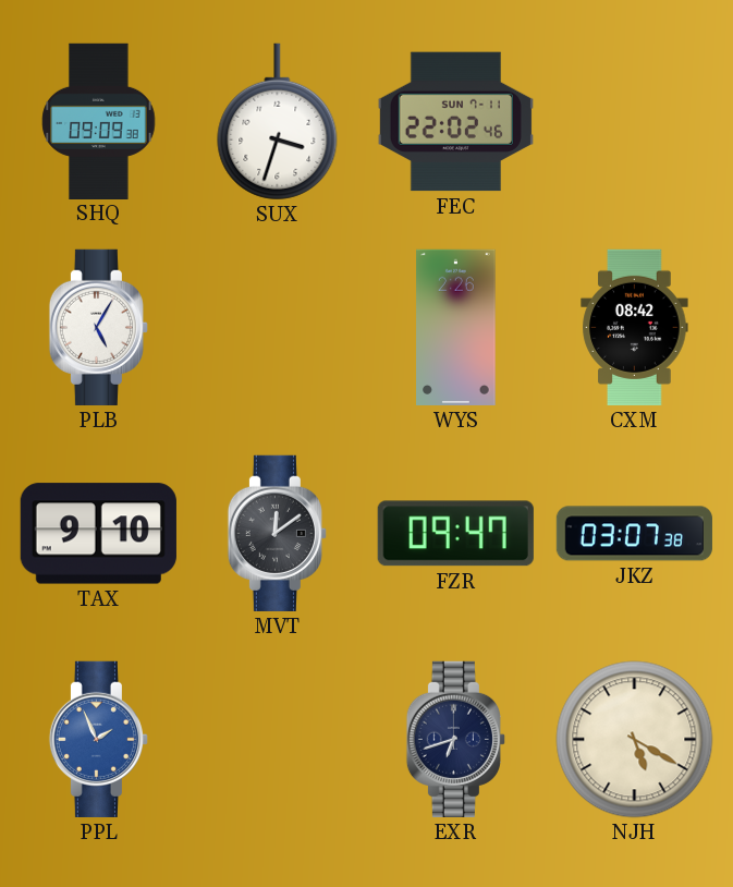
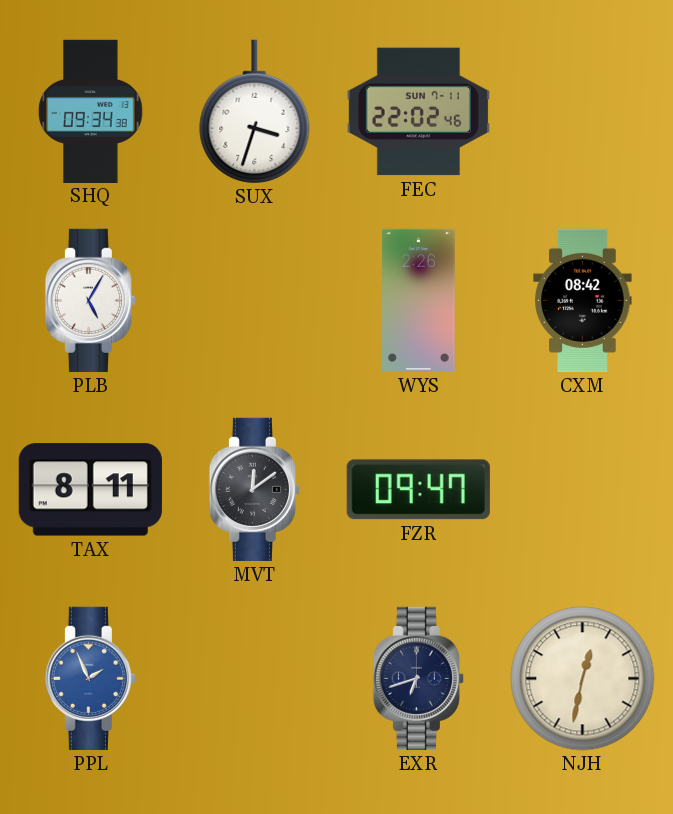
SHQ: 09:09 -> 09:34
TAX: 9:10 -> 8:11
JKZ: 03:07 -> none
NJH: 5:20 -> 12:32
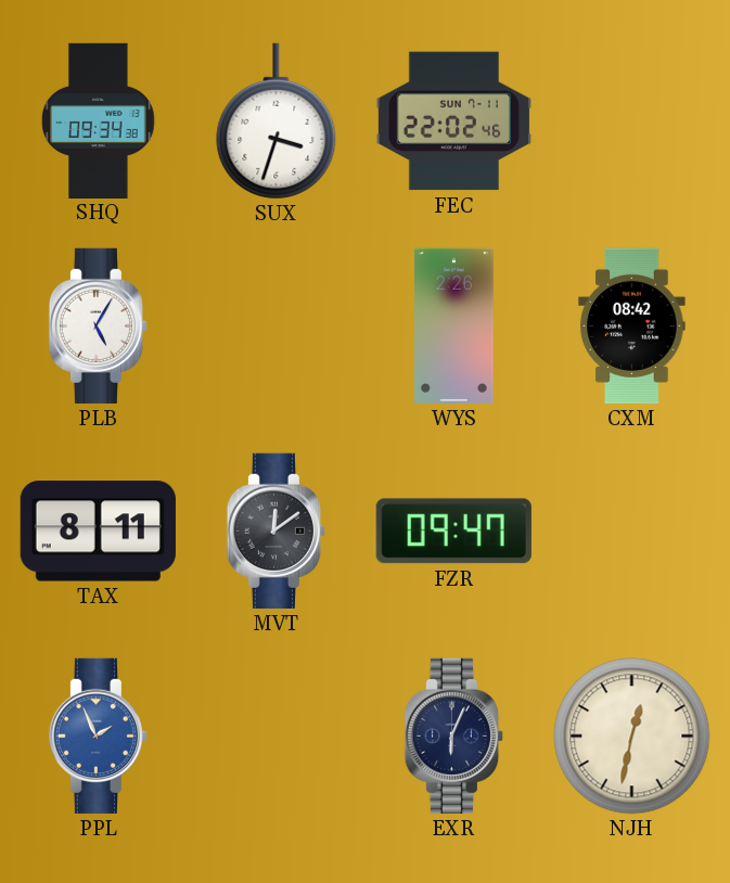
EXR: 6:42 -> 6:04
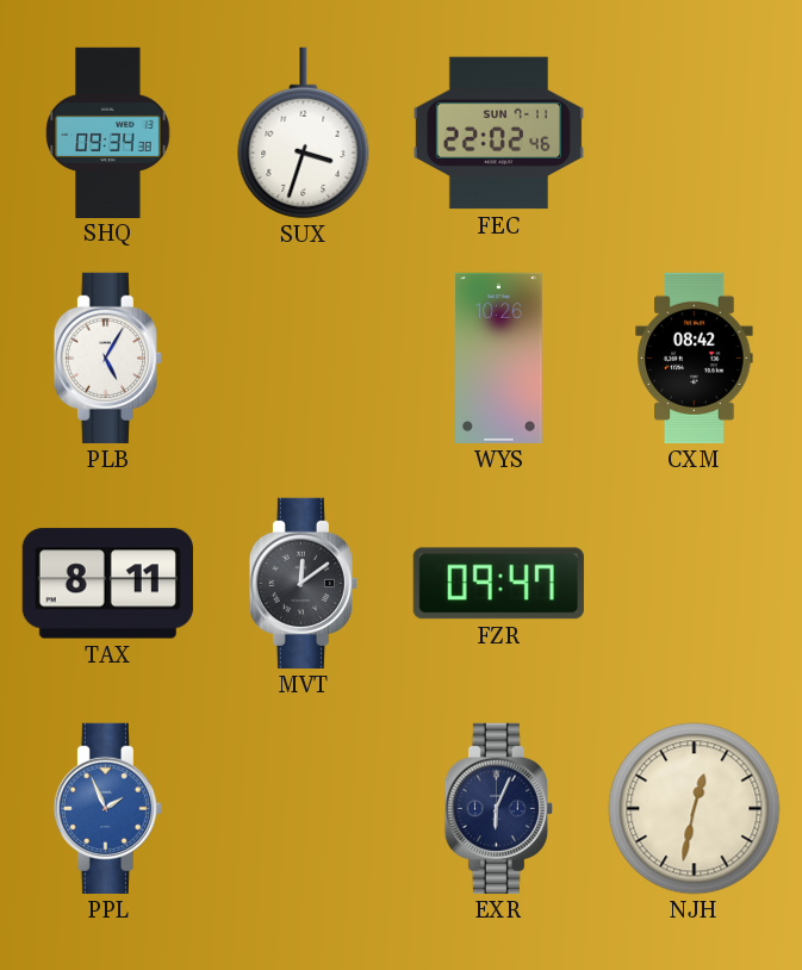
WYS: 2:26 -> 10:26
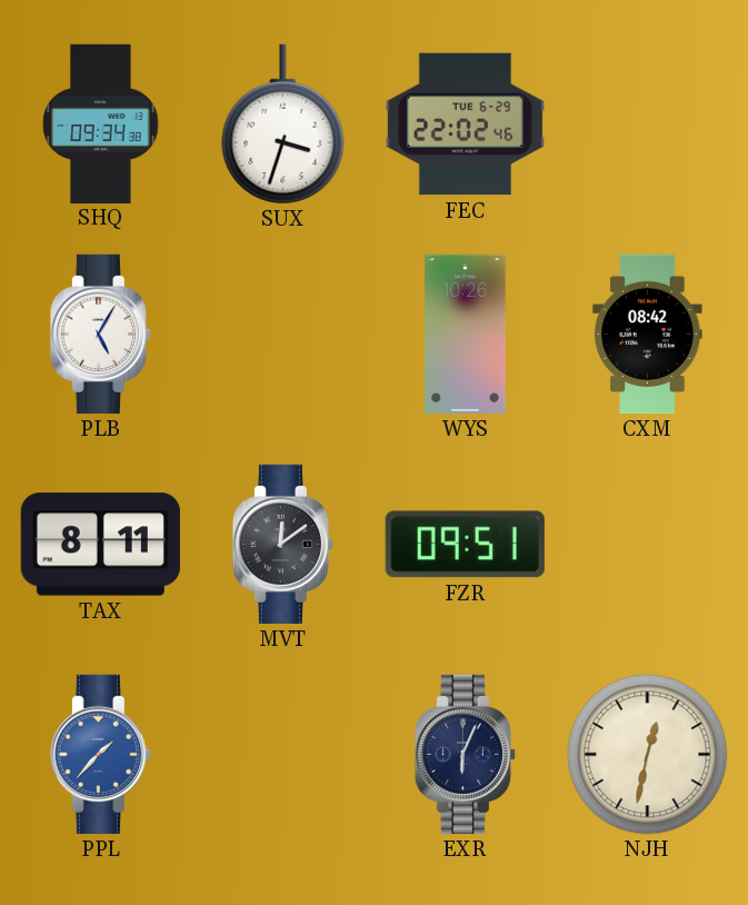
FEC date: SUN 7-11 -> TUE 6-29
FZR: 09:47 -> 09:51
PPL: 1:56 -> 1:37
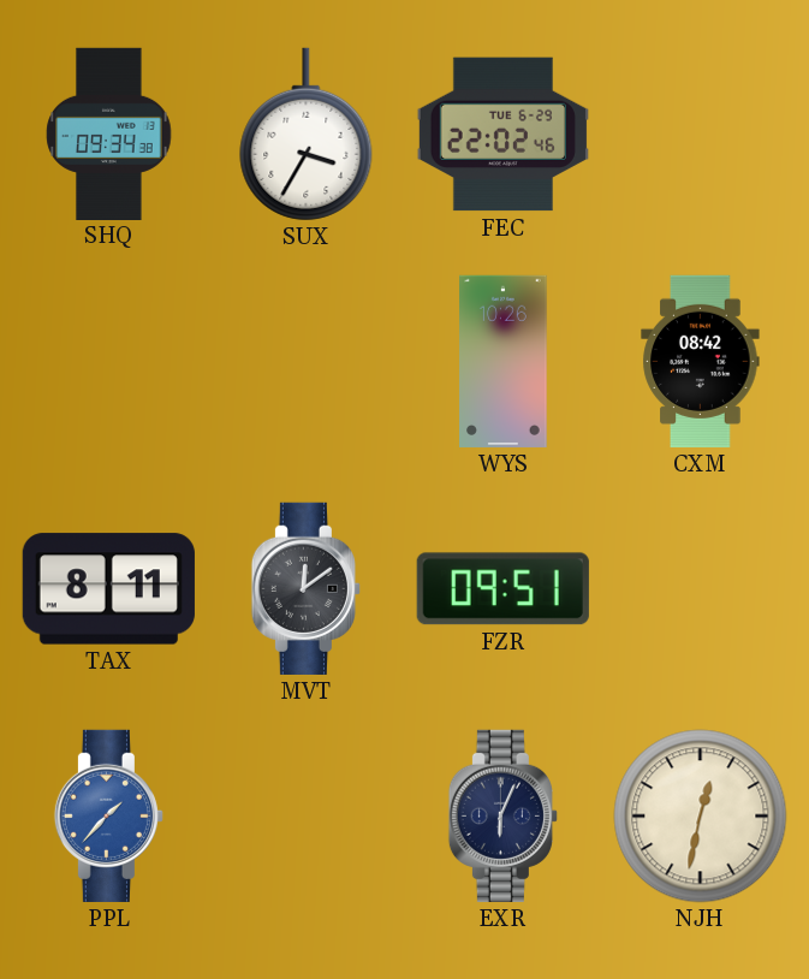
SUX: 3:33 -> 3:35
PLB: 5:05 -> none
